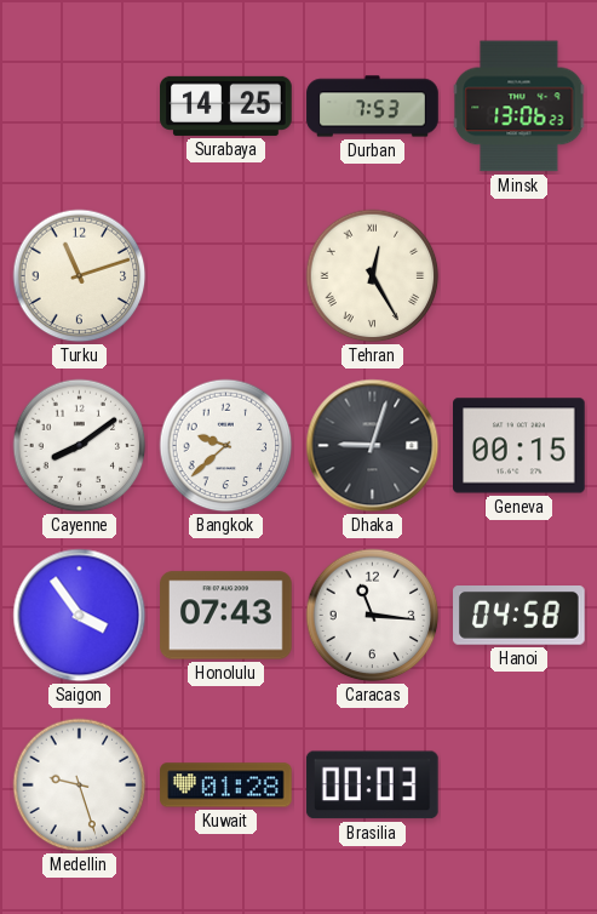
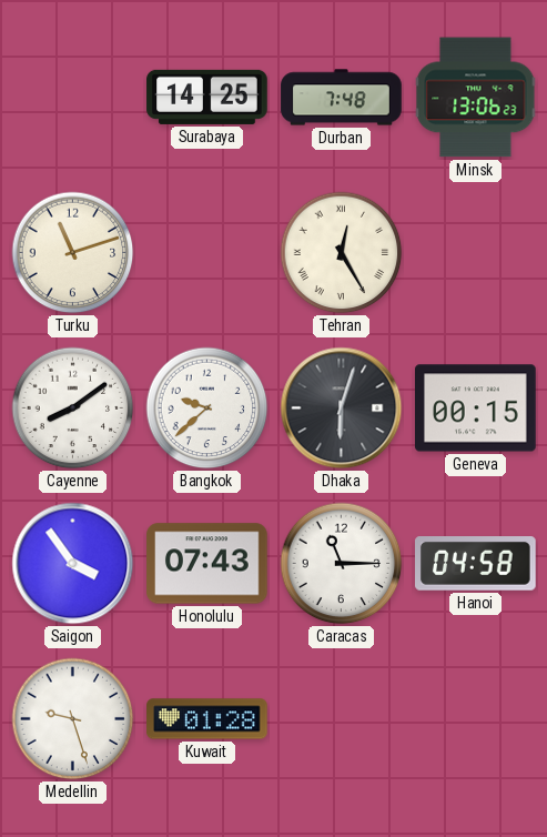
Durban: 7:53 -> 7:48
Dhaka: 9:03 -> 6:03
Caracas: 11:16 -> 11:15
Brasilia: 00:03 -> none
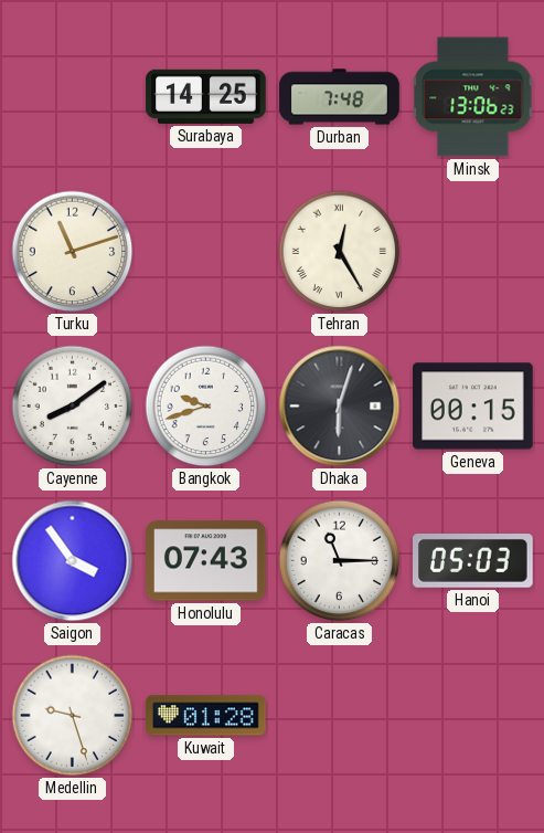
Bangkok: 9:38 -> 9:42
Hanoi: 04:58 -> 05:03
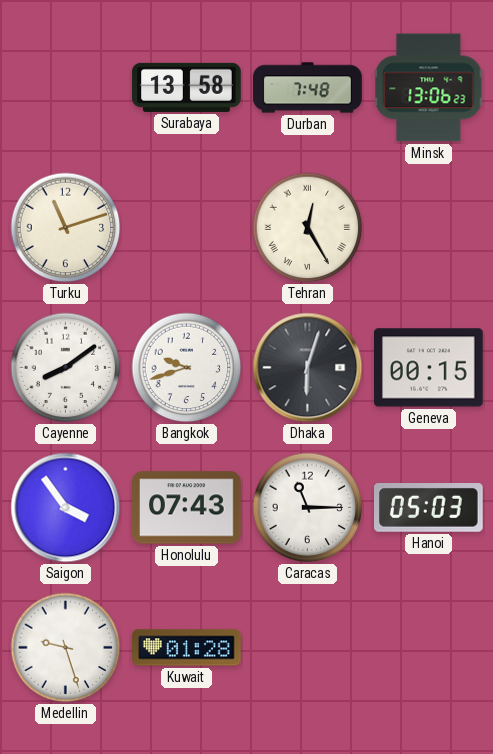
Surabaya: 14:25 -> 13:58
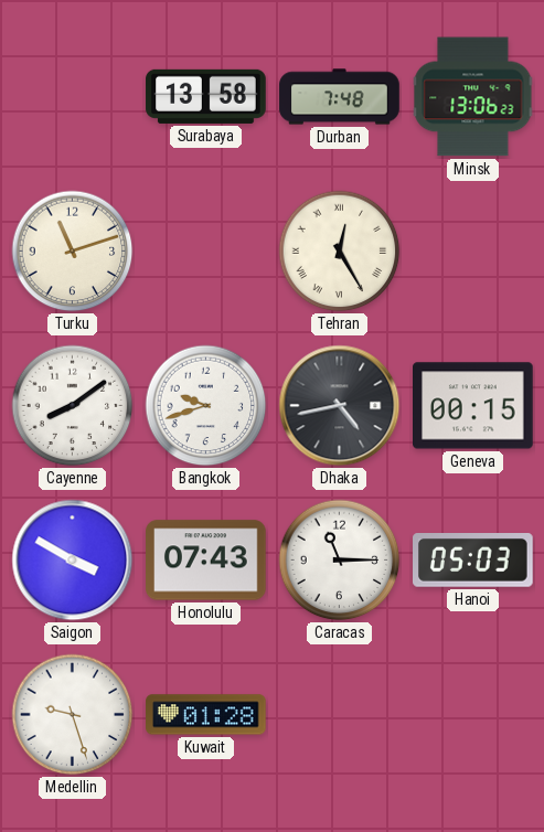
Dhaka: 6:03 -> 4:43
Saigon: 3:54 -> 3:50
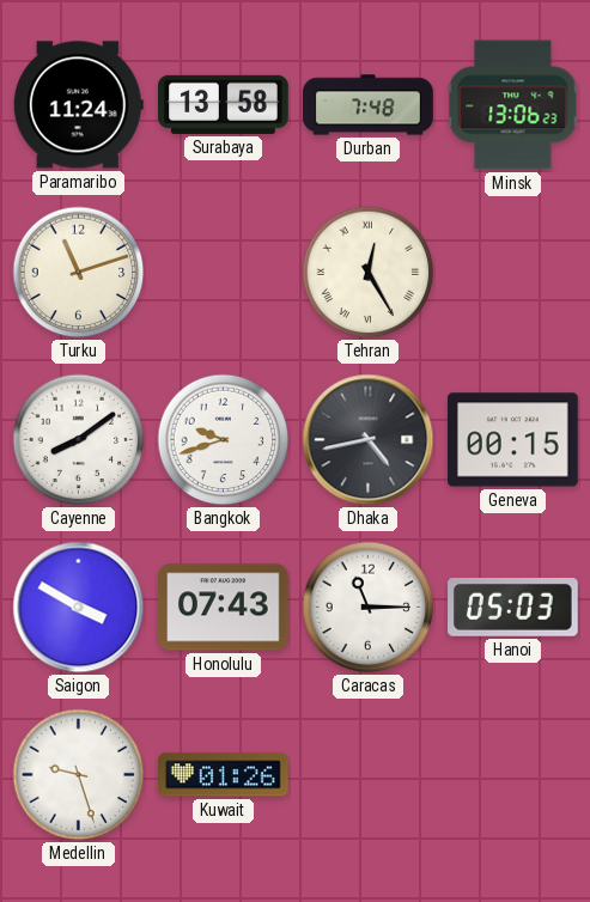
Paramaribo: none -> 11:24
Kuwait: 01:28 -> 01:26
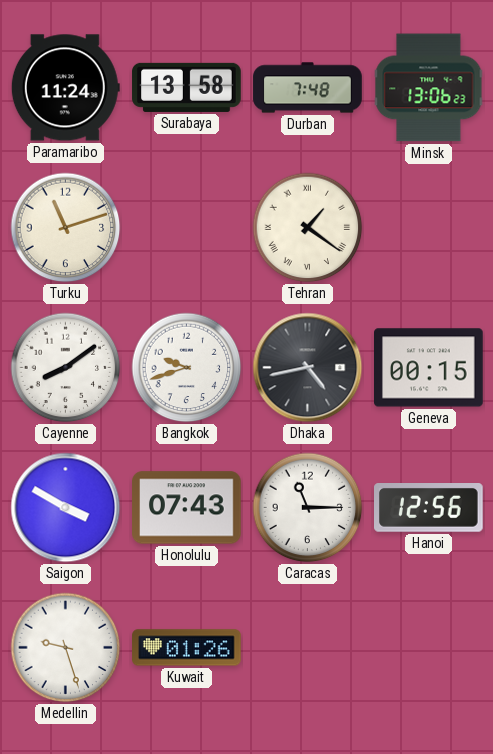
Tehran: 12:25 -> 1:21
Hanoi: 05:03 -> 12:56
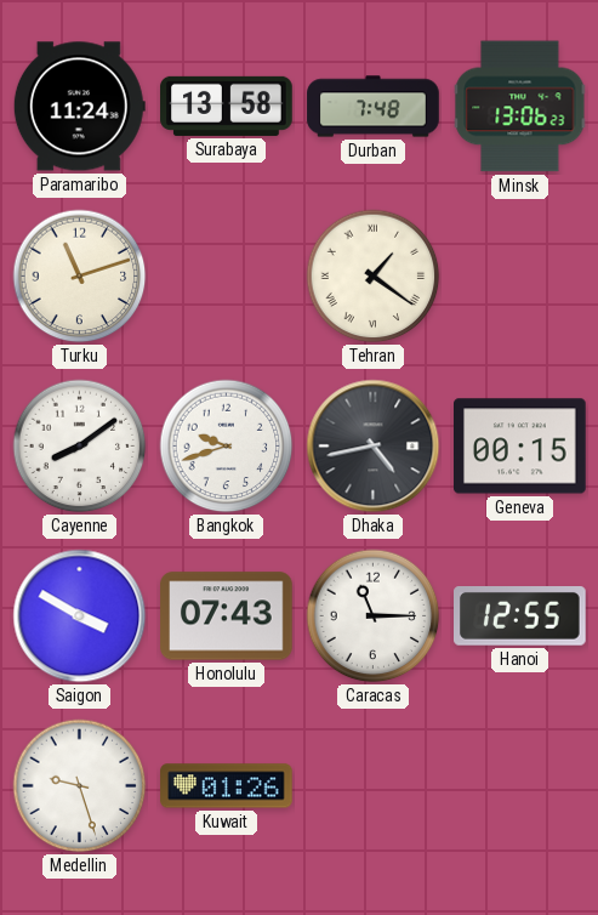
Hanoi: 12:56 -> 12:55
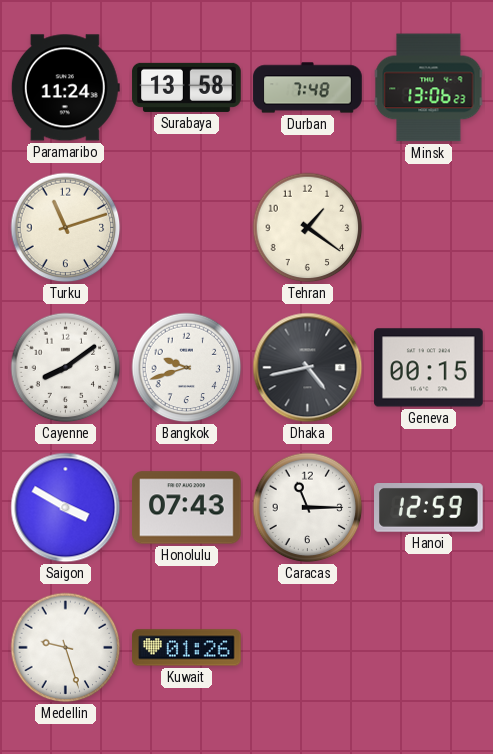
Tehran numerals: Roman -> Arabic
Hanoi: 12:55 -> 12:59
